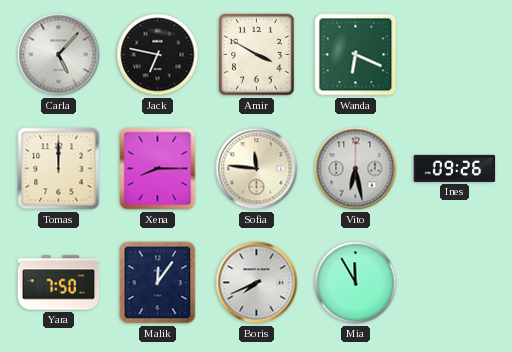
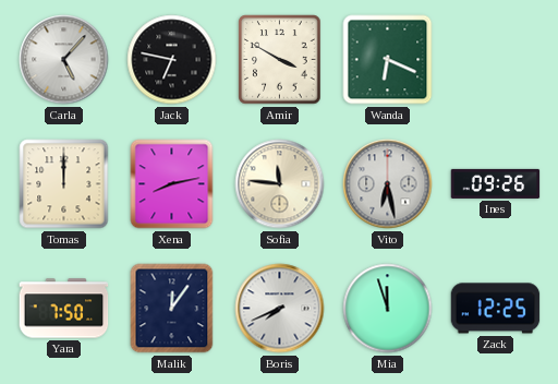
Xena: 8:15 -> 8:13
Mia: 11:55 -> 11:57
Zack: none -> 12:25
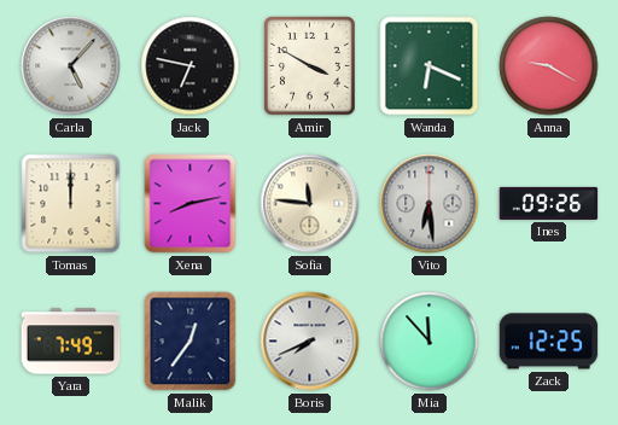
Anna: none -> 9:20
Vito: 6:28 -> 6:29
Yara: 7:50 -> 7:49
Malik: 12:06 -> 12:36
Mia: 11:57 -> 11:53
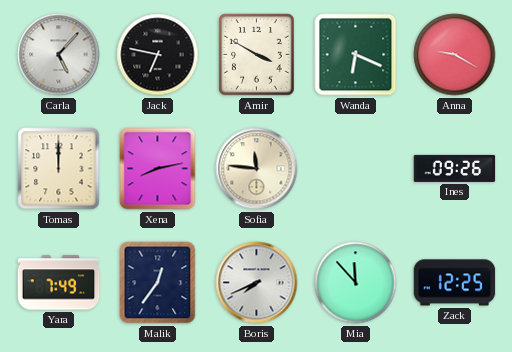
Vito: 6:29 -> none
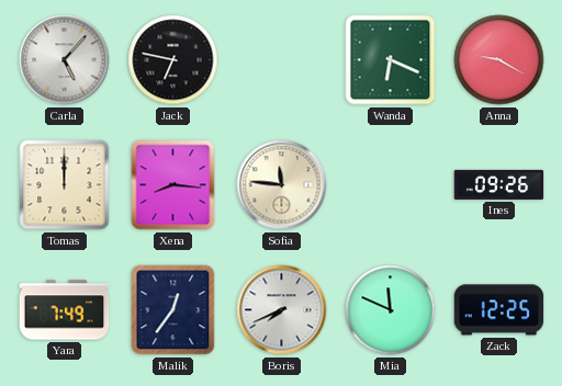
Amir: 3:50 -> none
Xena: 8:13 -> 8:16
Mia: 11:53 -> 11:49
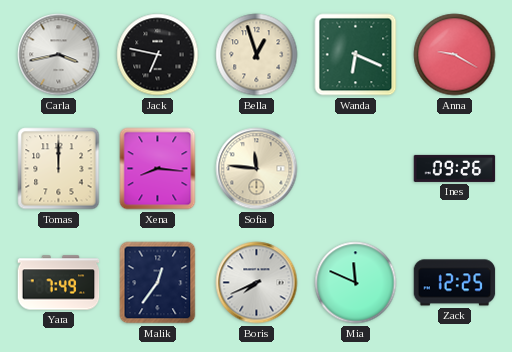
Carla: 5:07 -> 3:43
Bella: none -> 12:57
